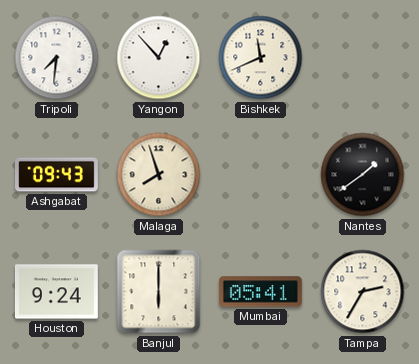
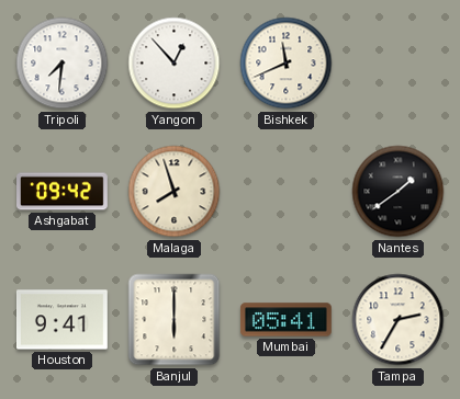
Ashgabat: 09:43 -> 09:42
Houston: 9:24 -> 9:41
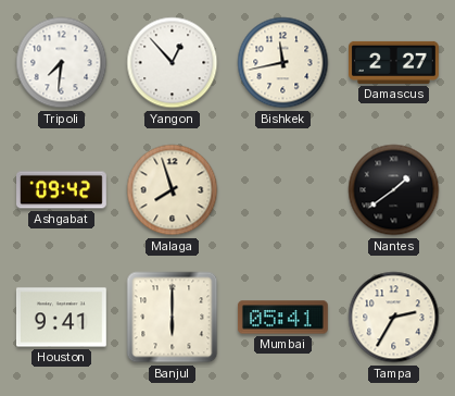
Bishkek: 11:41 -> 11:43
Damascus: none -> 2:27
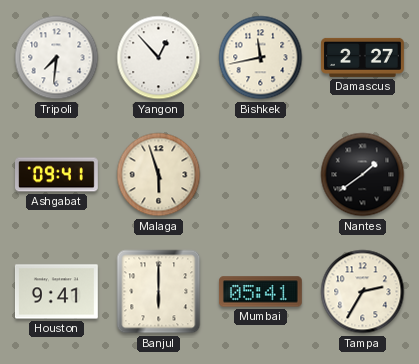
Ashgabat: 09:42 -> 09:41
Malaga: 7:57 -> 5:57
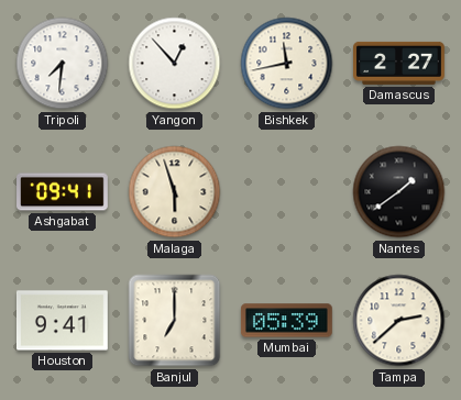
Banjul: 6:00 -> 7:00
Mumbai: 05:41 -> 05:39
Tampa: 2:35 -> 2:38
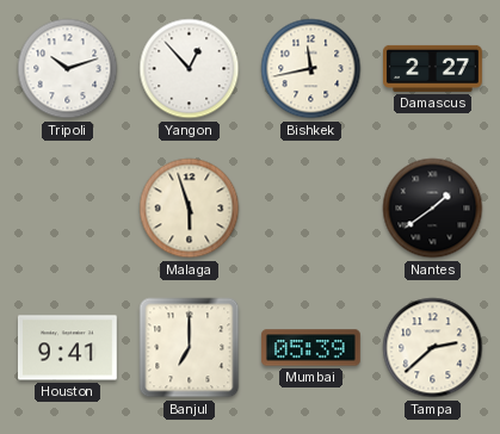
Tripoli: 7:31 -> 10:12
Ashgabat: 09:41 -> none
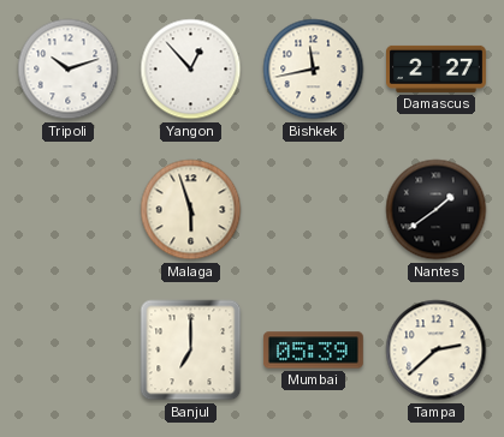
Houston: 9:41 -> none
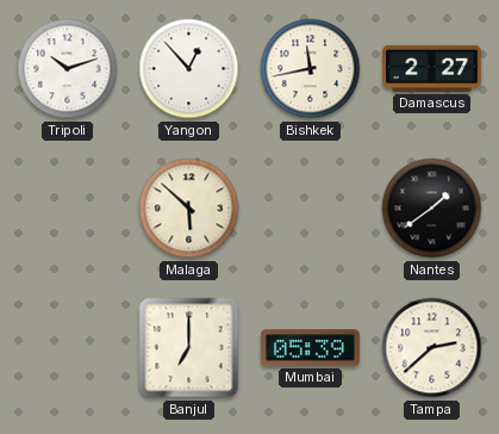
Malaga: 5:57 -> 5:52
